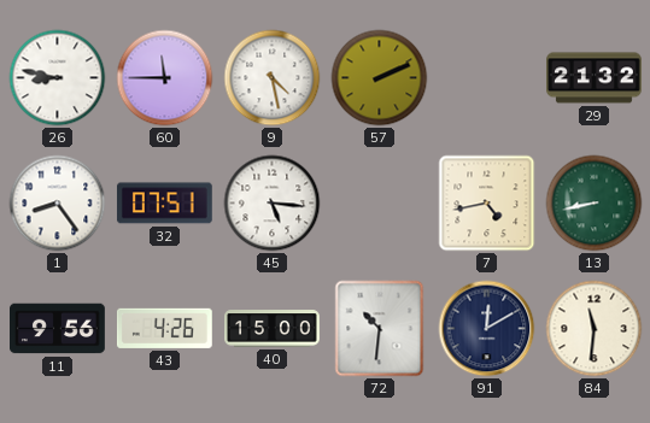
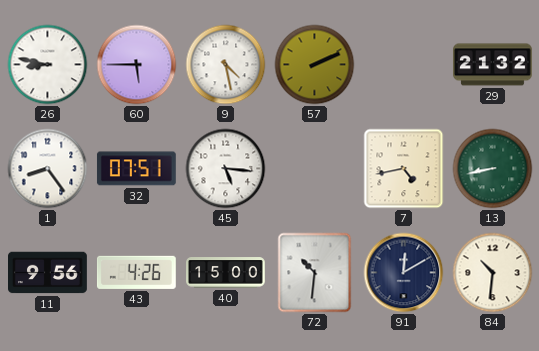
60: 11:45 -> 5:45
84: 11:31 -> 10:31
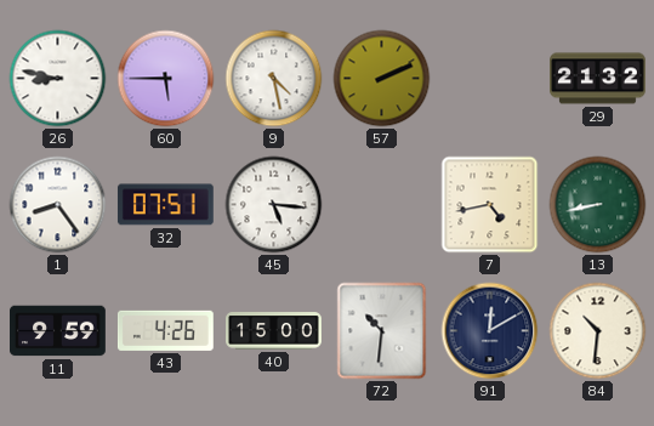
11: 9:56 -> 9:59
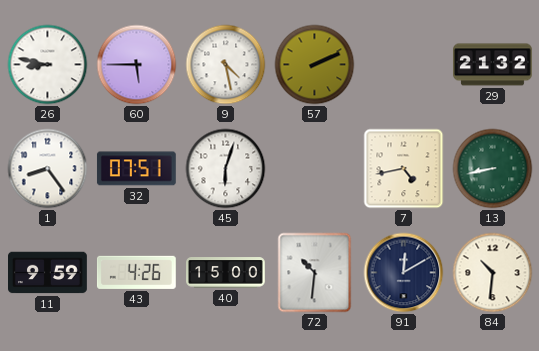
45: 5:16 -> 6:03
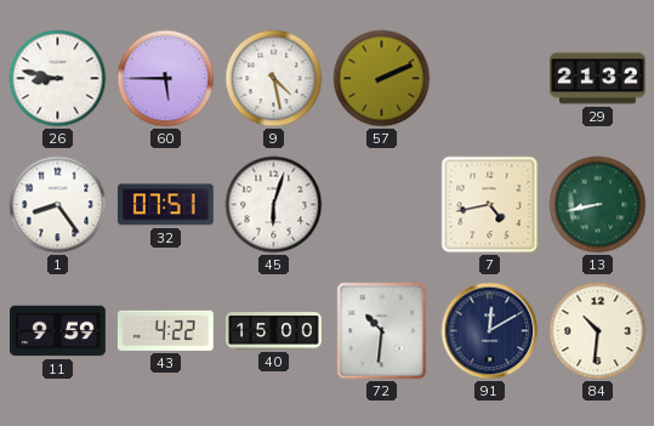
43: 4:26 -> 4:22
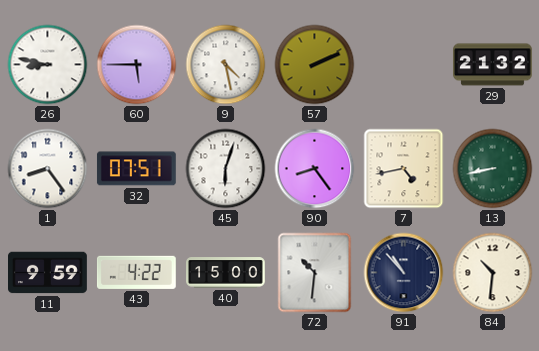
90: none -> 8:24
91: 12:10 -> 10:53
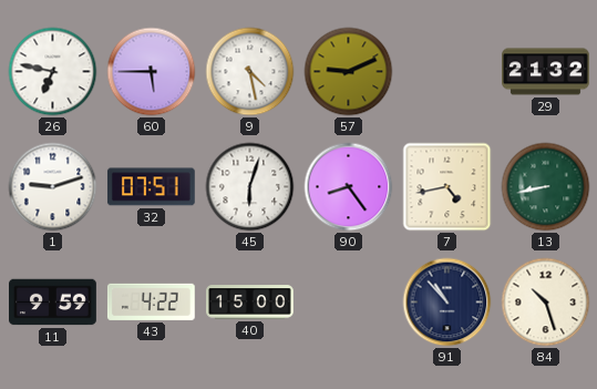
26: 8:47 -> 6:47
57: 2:11 -> 9:11
1: 8:24 -> 9:12
72: 10:31 -> none
84: 10:31 -> 10:27
